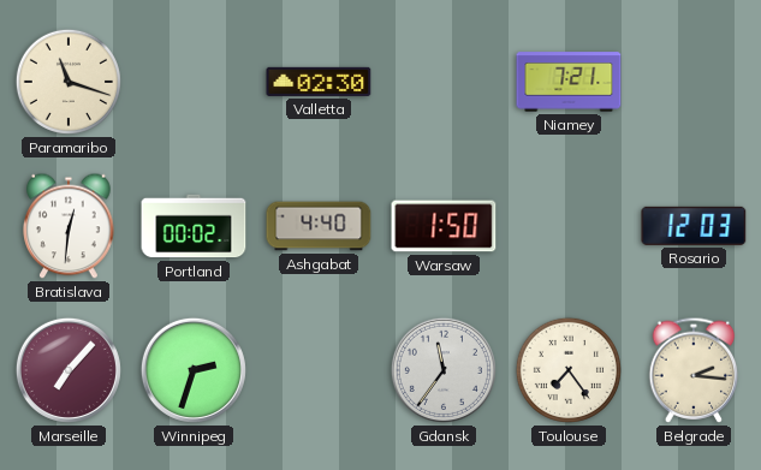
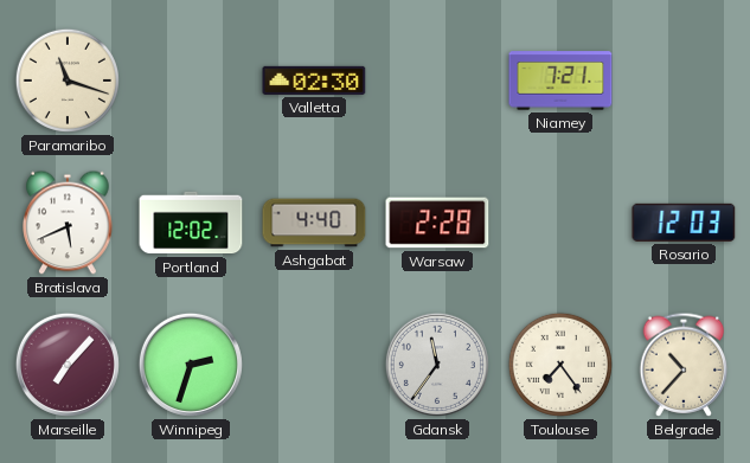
Bratislava: 12:31 -> 5:41
Portland: 00:02 -> 12:02
Warsaw: 1:50 -> 2:28
Belgrade: 2:16 -> 10:37
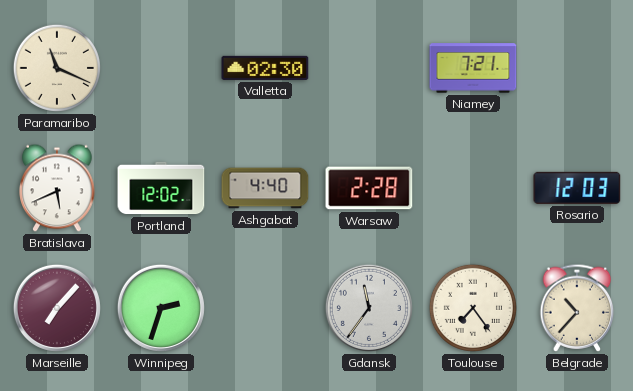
Paramaribo: 11:18 -> 11:19
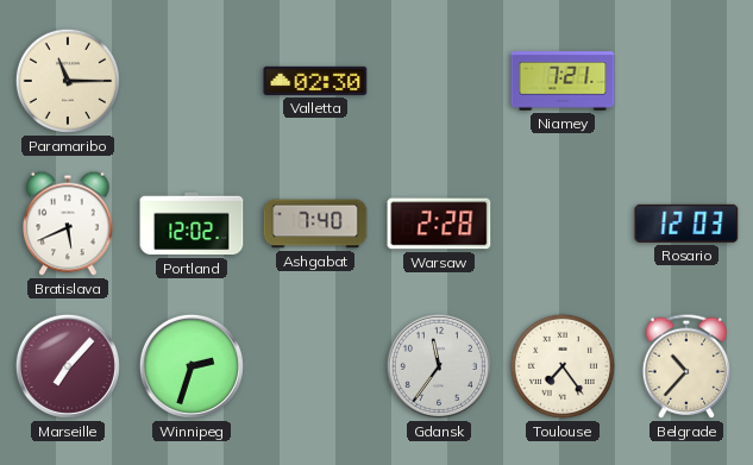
Paramaribo: 11:19 -> 11:15
Ashgabat: 4:40 -> 7:40
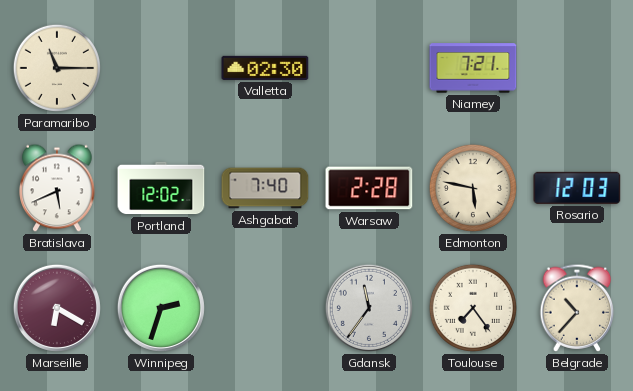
Edmonton: none -> 5:47
Marseille: 7:07 -> 6:20
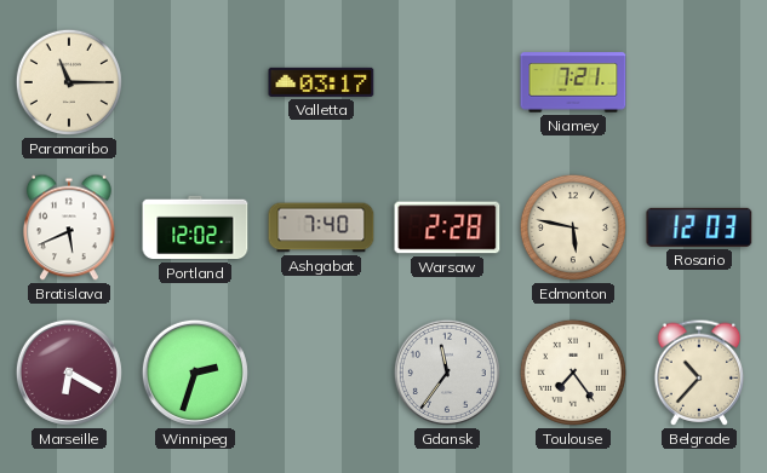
Valletta: 02:30 -> 03:17
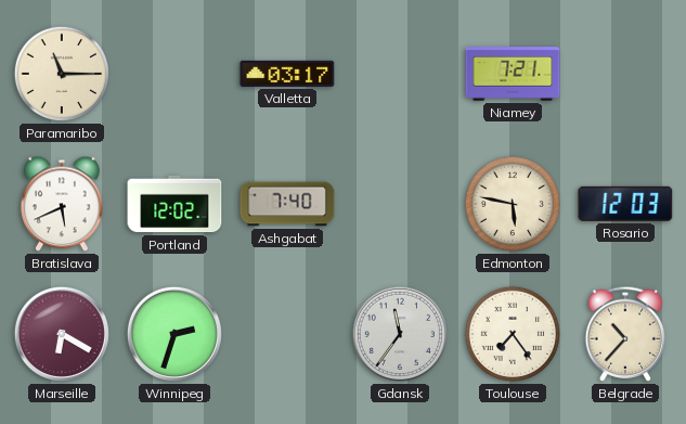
Warsaw: 2:28 -> none
